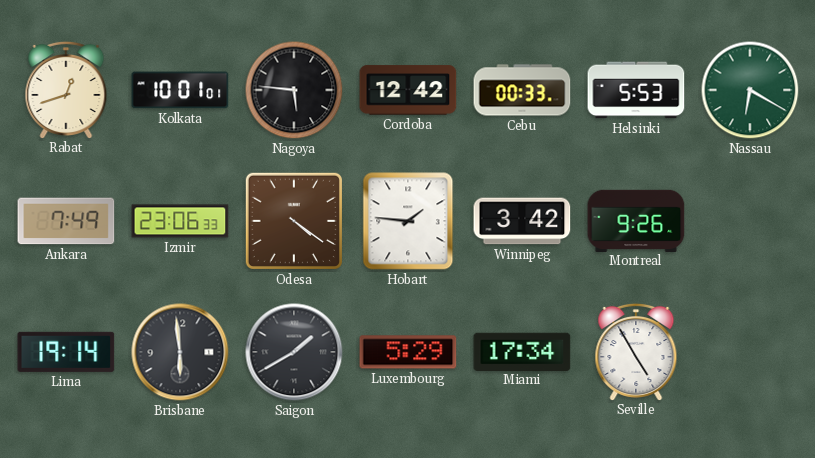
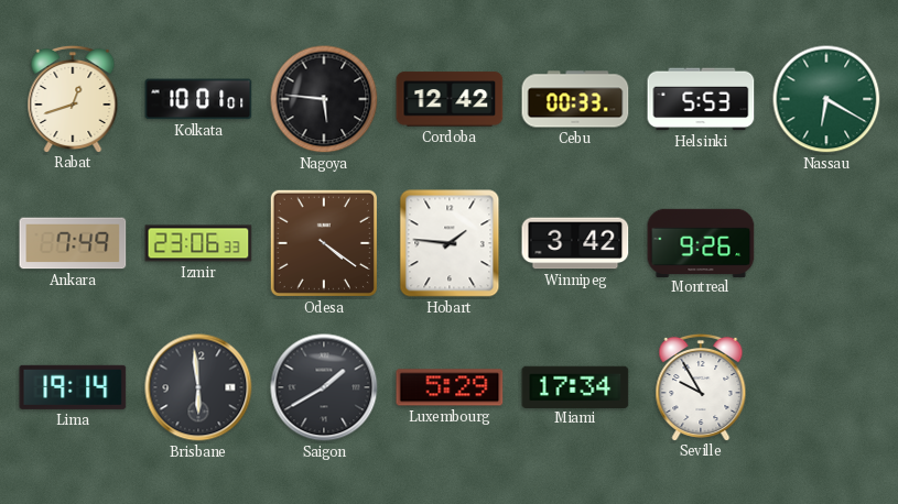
Seville: 4:55 -> 9:55
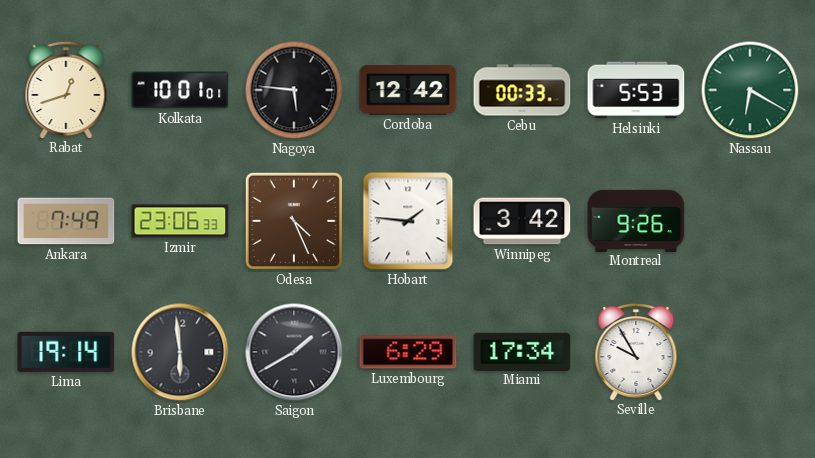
Odesa: 4:21 -> 4:26
Luxembourg: 5:29 -> 6:29
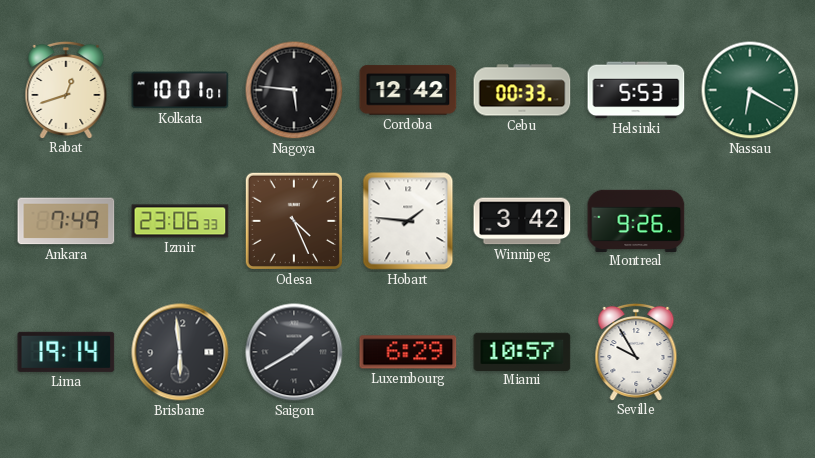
Miami: 17:34 -> 10:57
